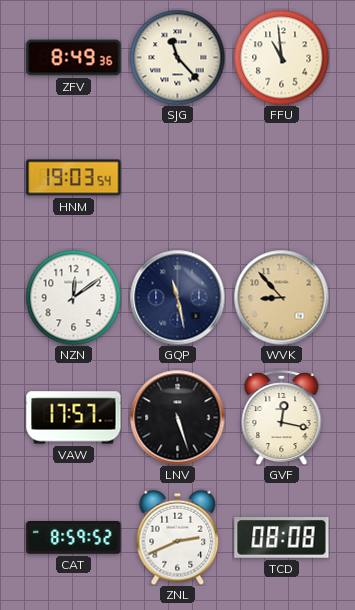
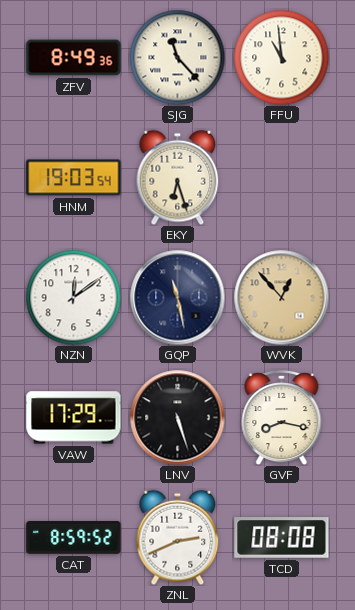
EKY: none -> 6:27
WVK: 8:53 -> 12:53
VAW: 17:57 -> 17:29
GVF: 12:17 -> 8:17
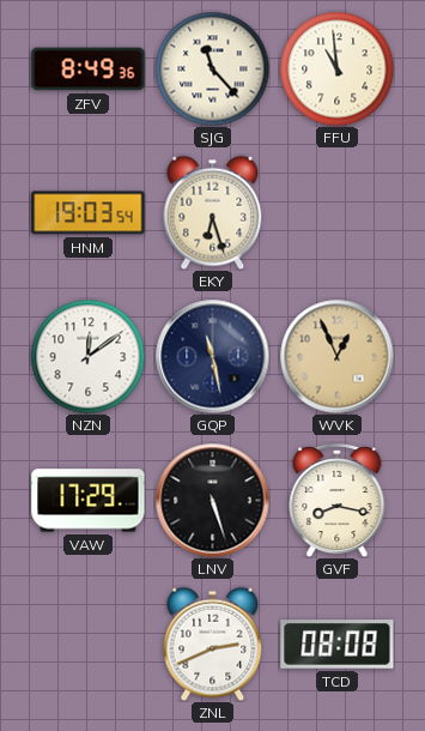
WVK: 12:53 -> 12:56
CAT: 8:59 -> none
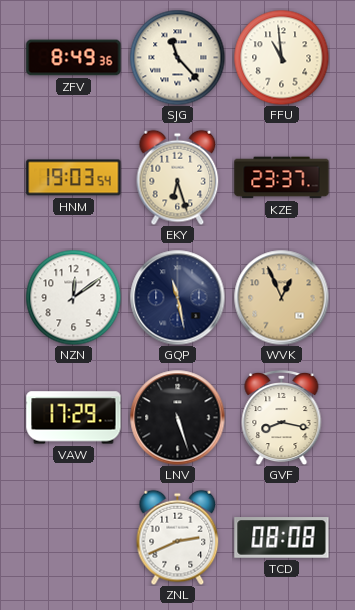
KZE: none -> 23:37
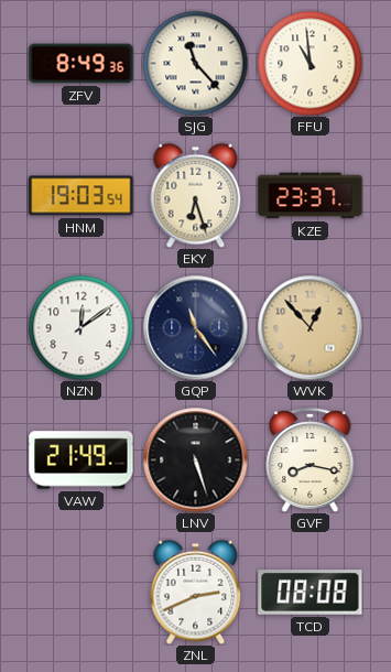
GQP: 11:28 -> 11:24
WVK: 12:56 -> 12:53
VAW: 17:29 -> 21:49
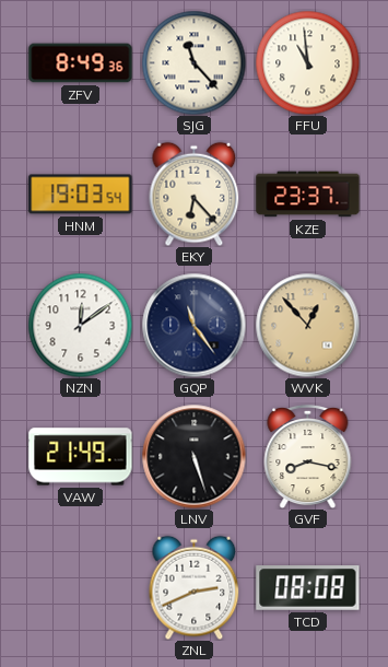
EKY: 6:27 -> 6:23
